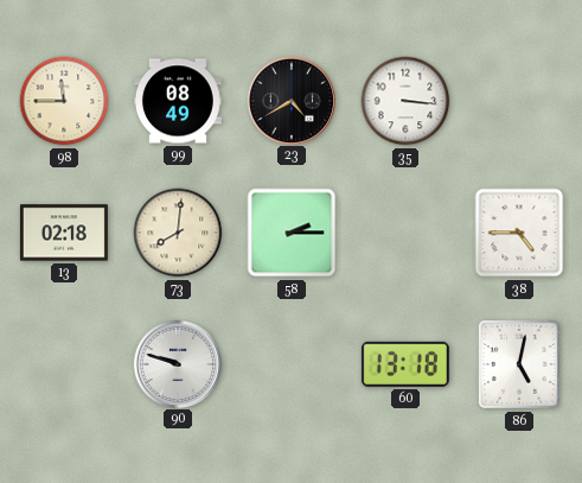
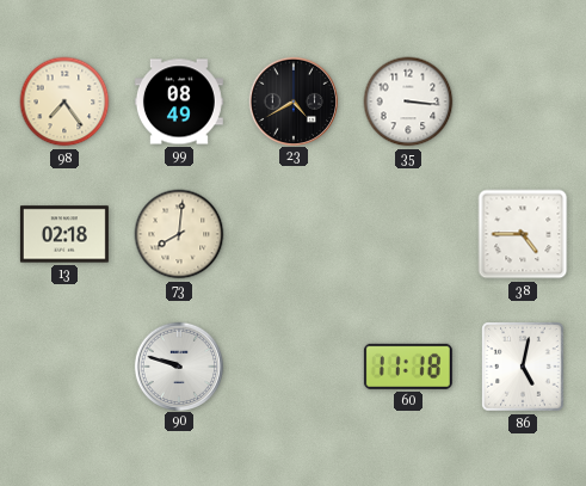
98: 11:45 -> 7:24
58: 2:15 -> none
60: 13:18 -> 11:18
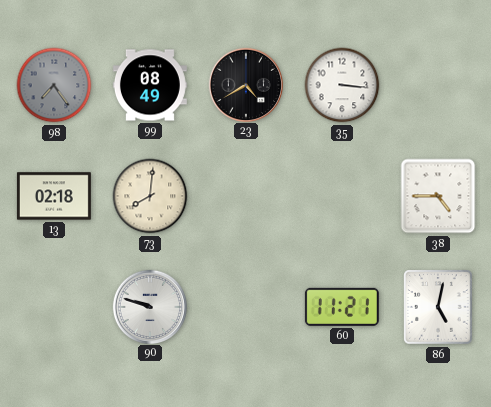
98 dial: cream -> grey
60: 11:18 -> 11:21
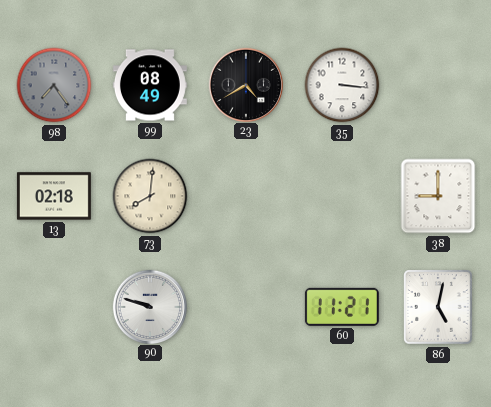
38: 4:45 -> 9:00
